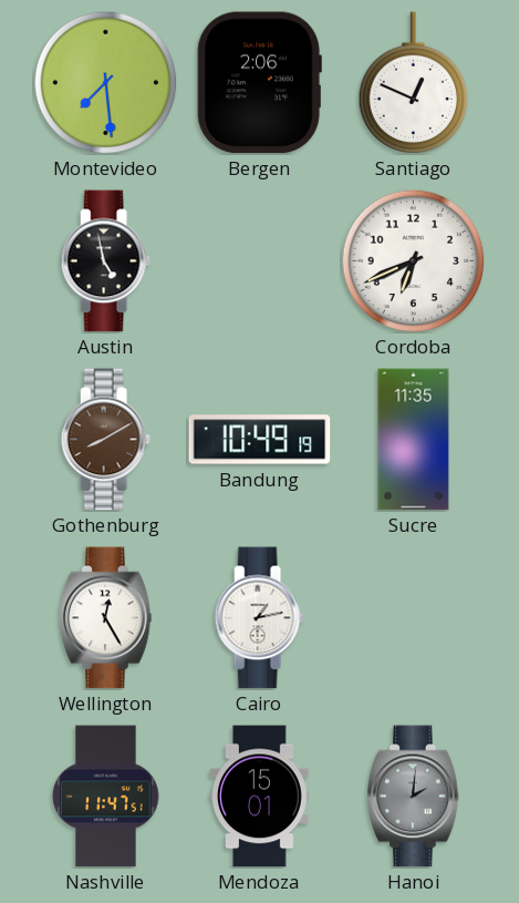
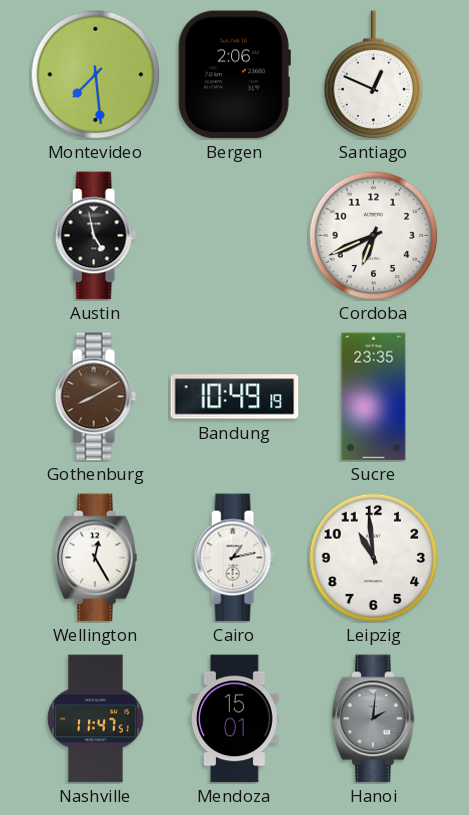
Sucre: 11:35 -> 23:35
Leipzig: none -> 10:59
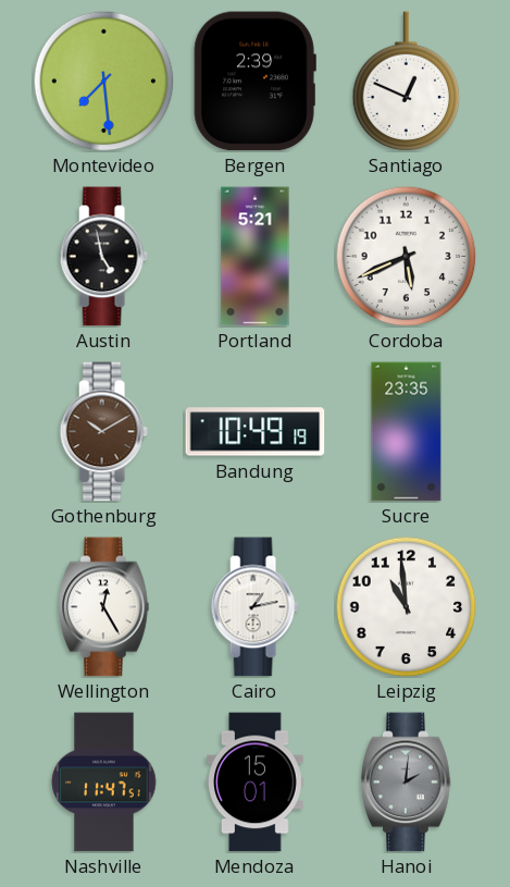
Bergen: 2:06 -> 2:39
Portland: none -> 5:21
Cordoba: 6:41 -> 5:41
Gothenburg: 8:10 -> 10:10
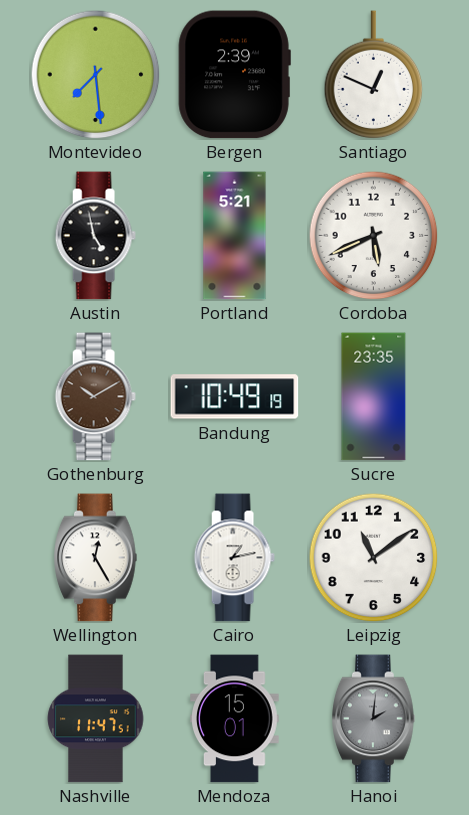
Leipzig: 10:59 -> 11:09
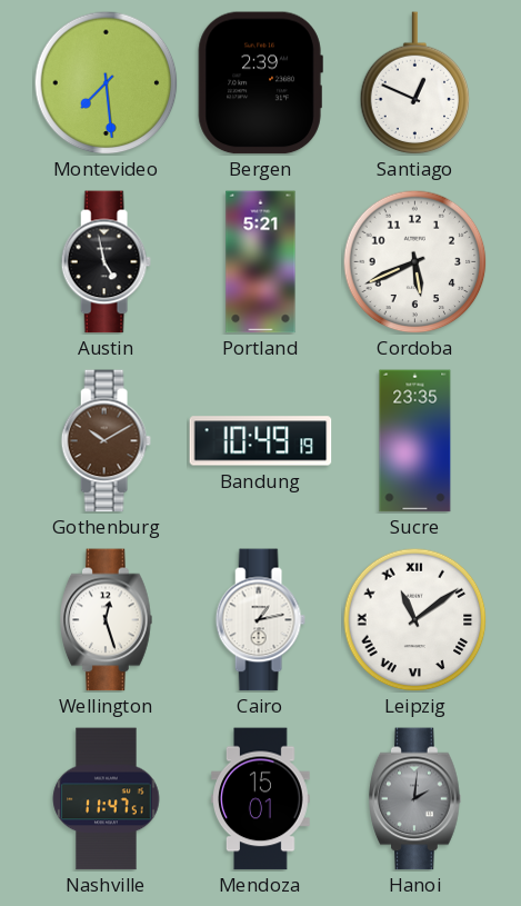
Wellington: 12:25 -> 12:27
Leipzig numerals: Arabic -> Roman
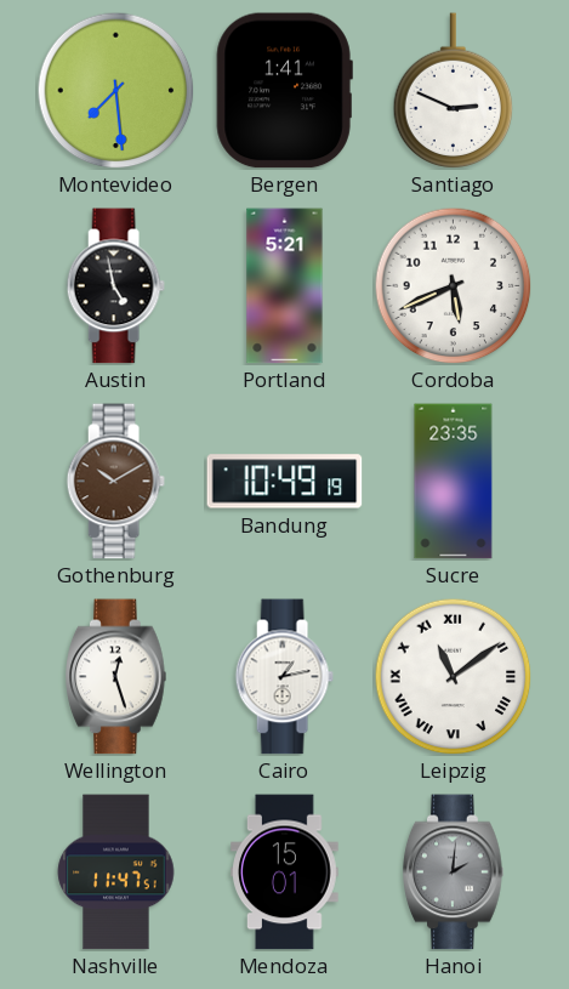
Bergen: 2:39 -> 1:41
Santiago: 12:49 -> 2:49
